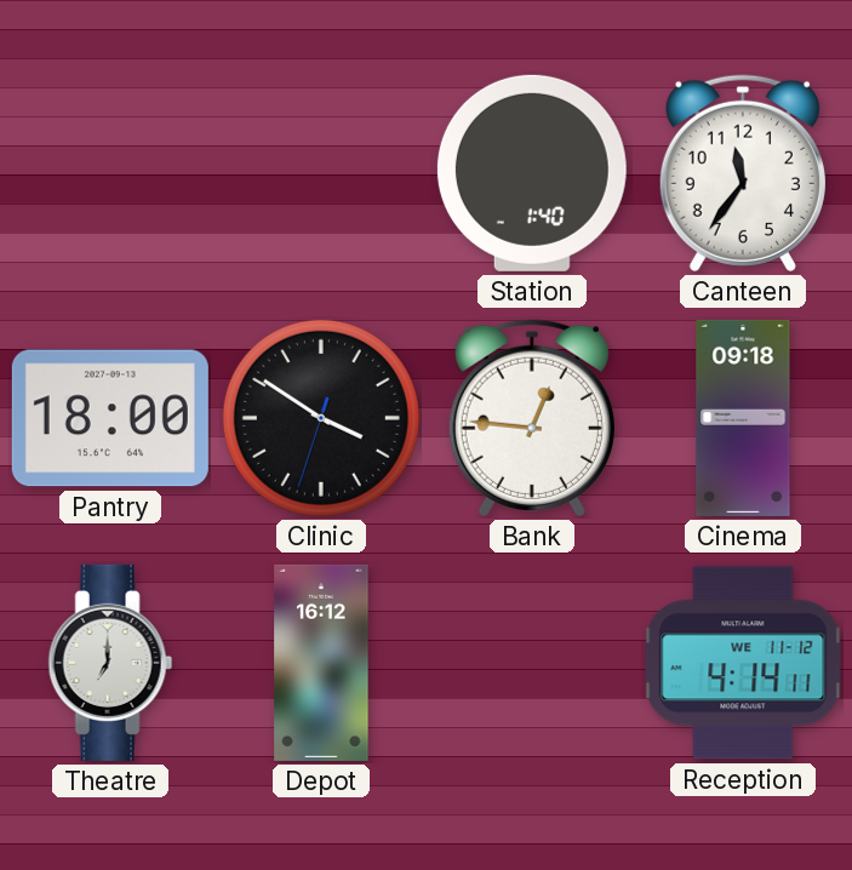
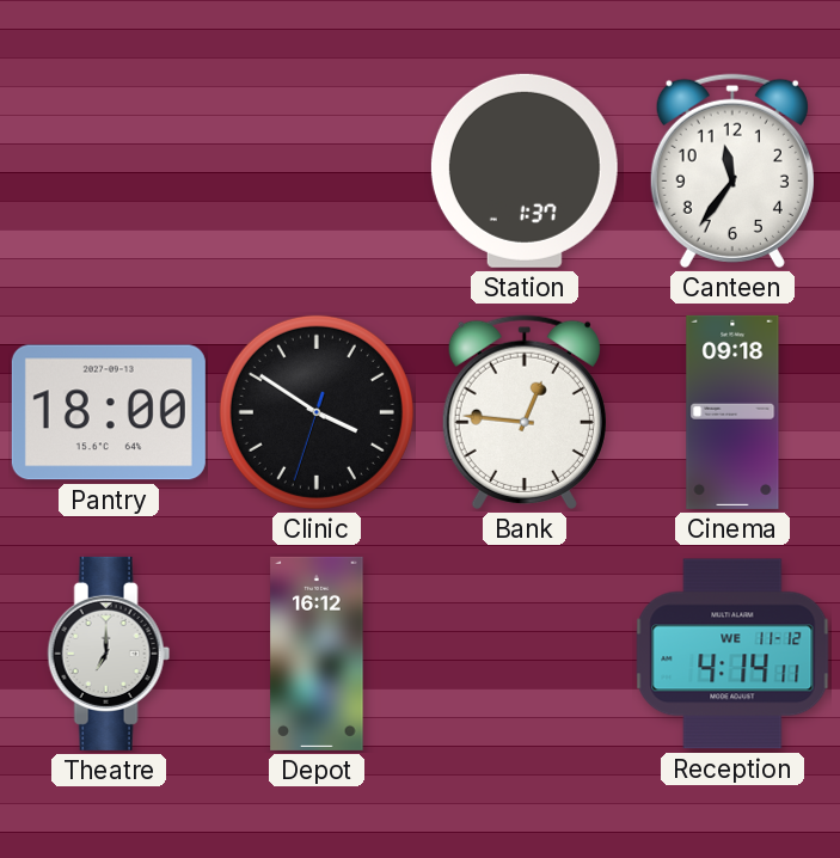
Station: 1:40 -> 1:37
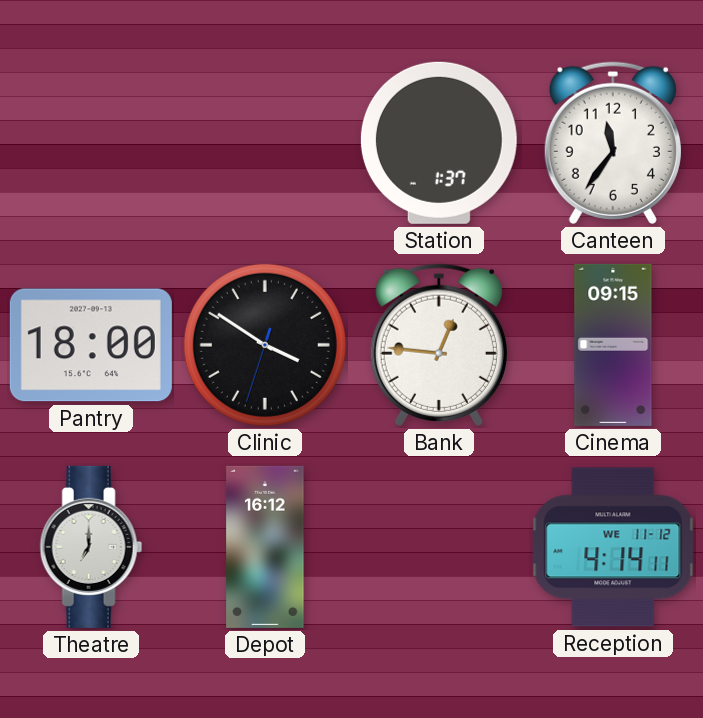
Cinema: 09:18 -> 09:15
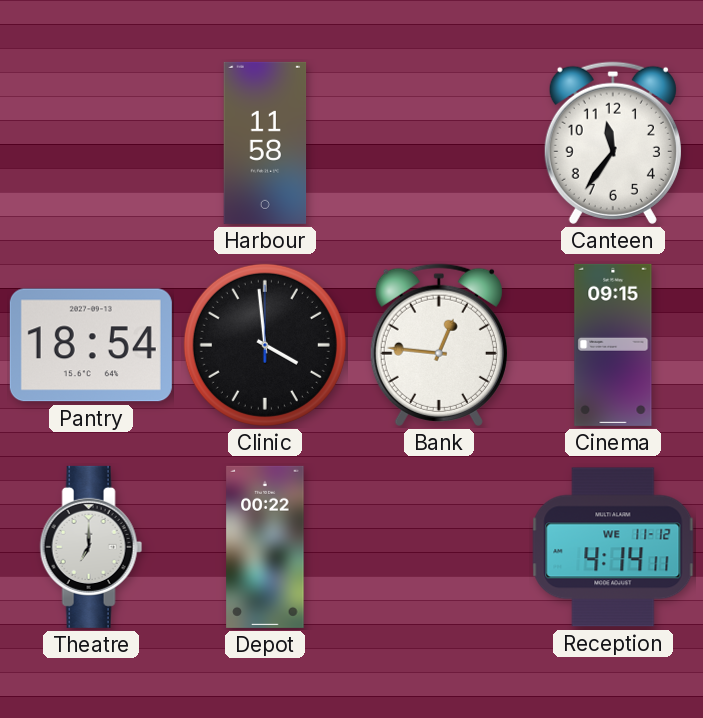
Harbour: none -> 11:58
Station: 1:37 -> none
Pantry: 18:00 -> 18:54
Clinic: 3:50 -> 3:59
Depot: 16:12 -> 00:22
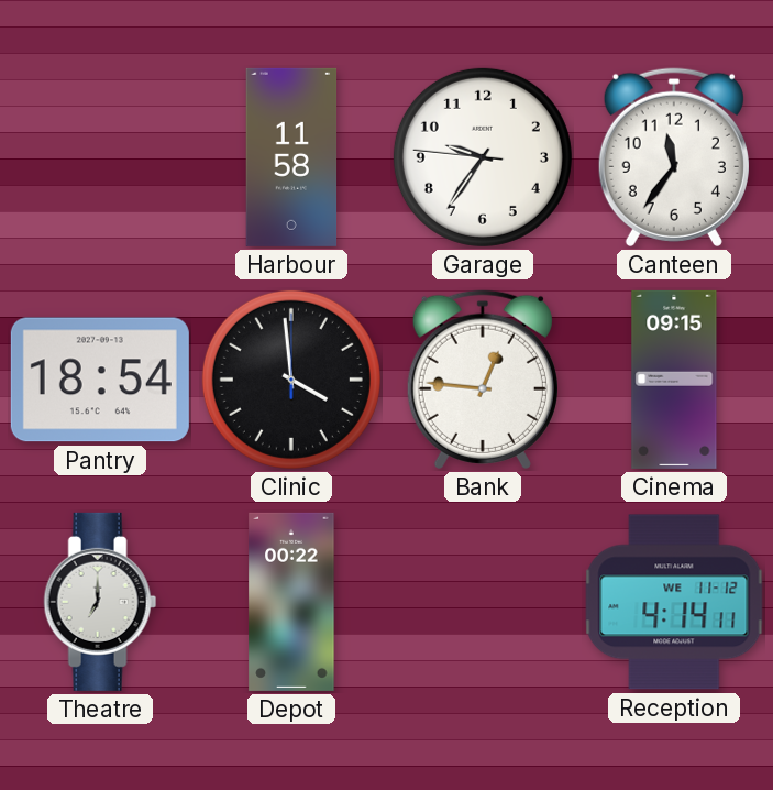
Garage: none -> 9:35
